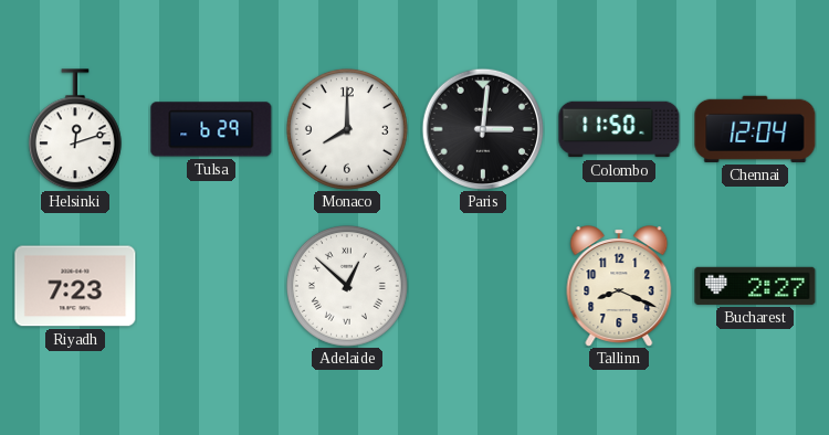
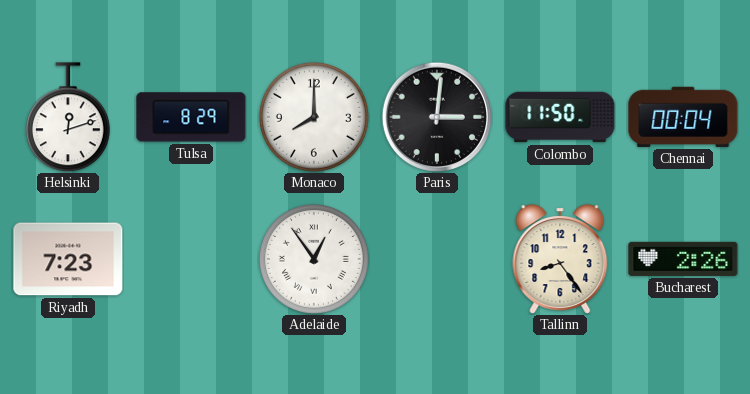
Tulsa: 6:29 -> 8:29
Chennai: 12:04 -> 00:04
Adelaide: 12:52 -> 12:54
Tallinn: 8:19 -> 8:24
Bucharest: 2:27 -> 2:26
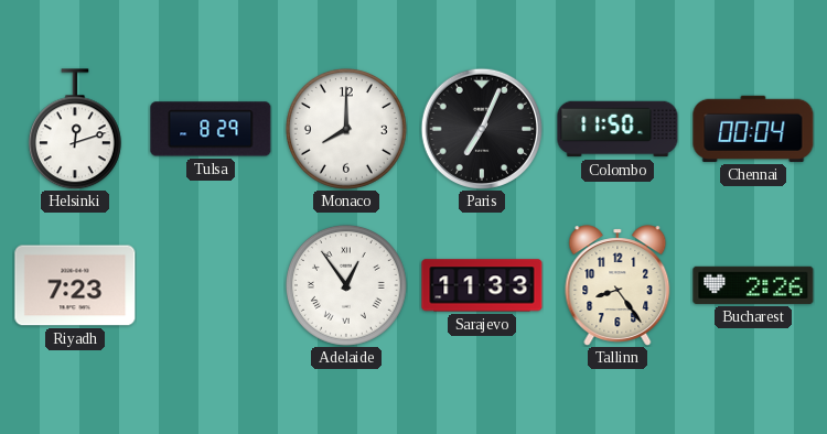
Paris: 3:01 -> 7:04
Sarajevo: none -> 11:33
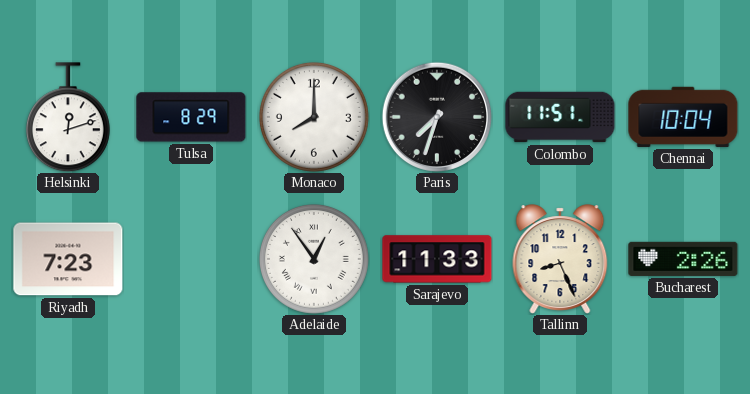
Paris: 7:04 -> 7:33
Colombo: 11:50 -> 11:51
Chennai: 00:04 -> 10:04
Tallinn: 8:24 -> 8:26
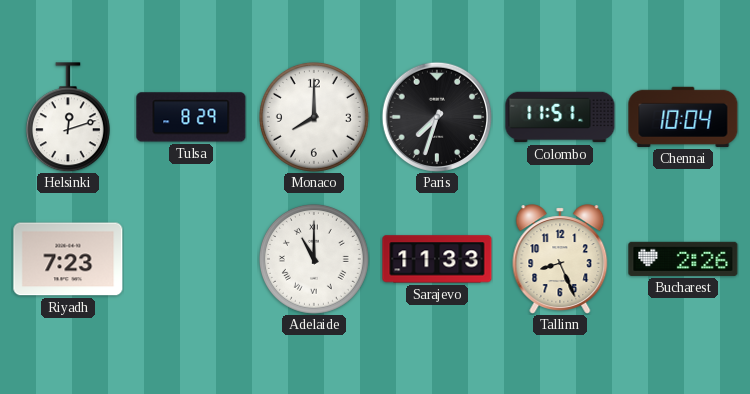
Adelaide: 12:54 -> 11:00
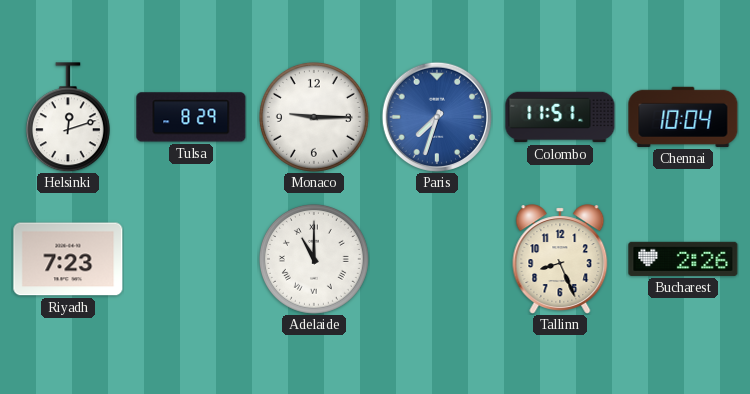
Monaco: 8:00 -> 9:15
Paris dial: black -> blue
Sarajevo: 11:33 -> none
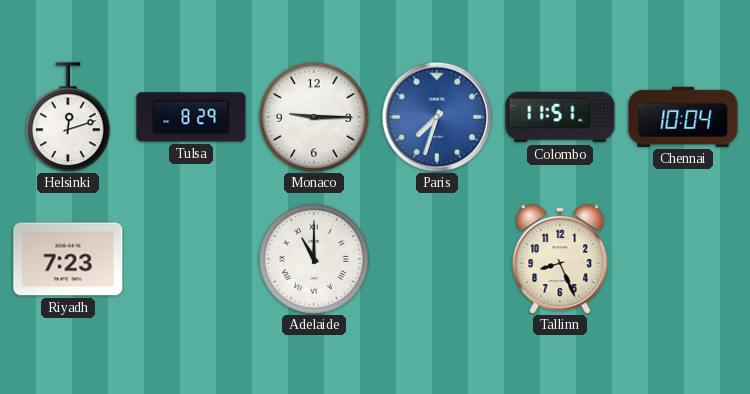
Bucharest: 2:26 -> none
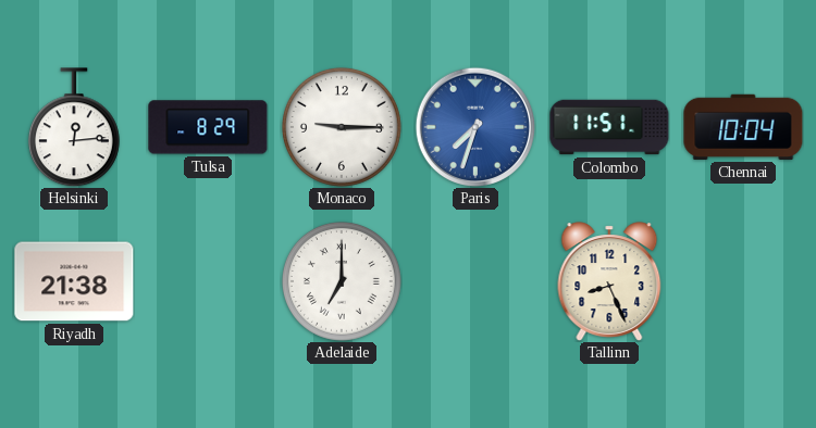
Helsinki: 12:12 -> 12:14
Riyadh: 7:23 -> 21:38
Adelaide: 11:00 -> 7:00
